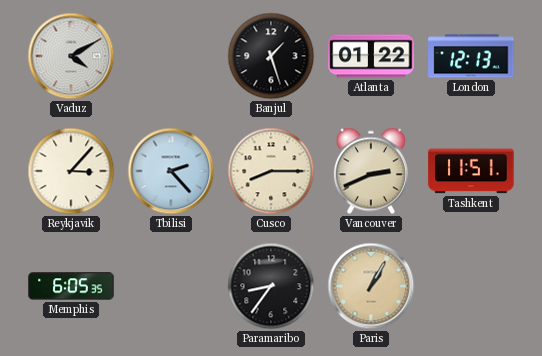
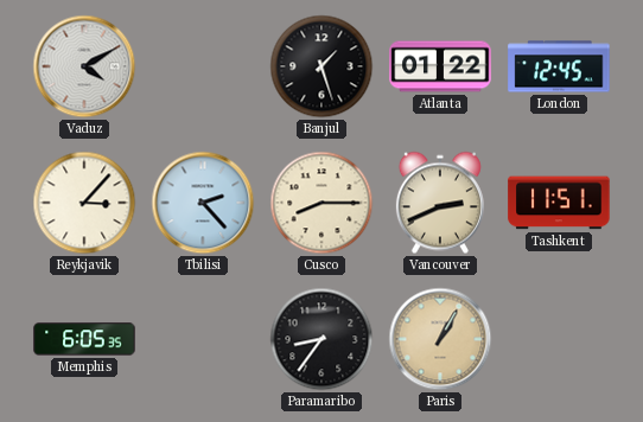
London: 12:13 -> 12:45
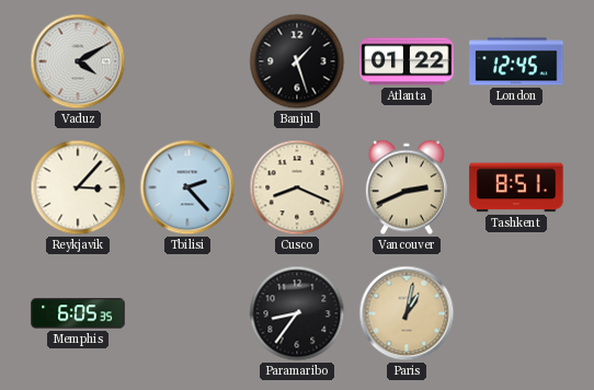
Cusco: 8:15 -> 8:19
Tashkent: 11:51 -> 8:51
Paris: 1:05 -> 1:02
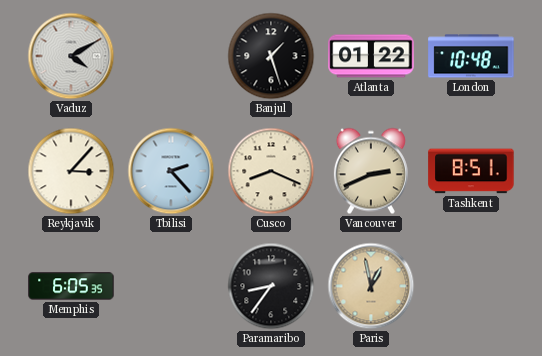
London: 12:45 -> 10:48
Paris: 1:02 -> 12:58
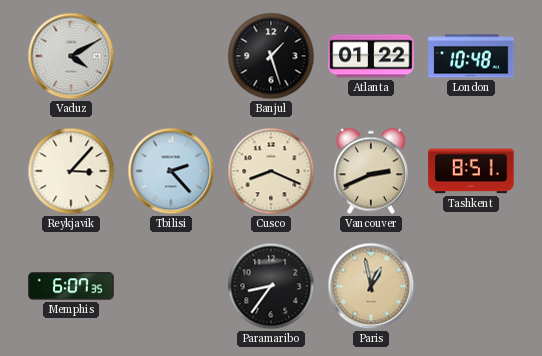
Memphis: 6:05 -> 6:07
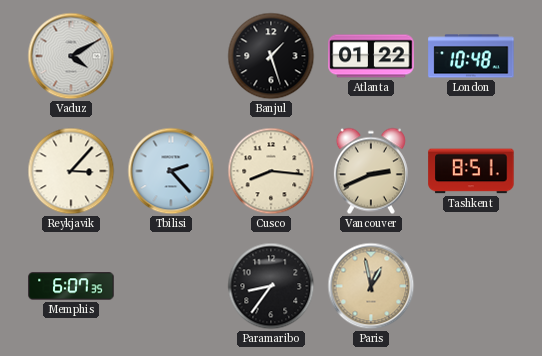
Cusco: 8:19 -> 8:16
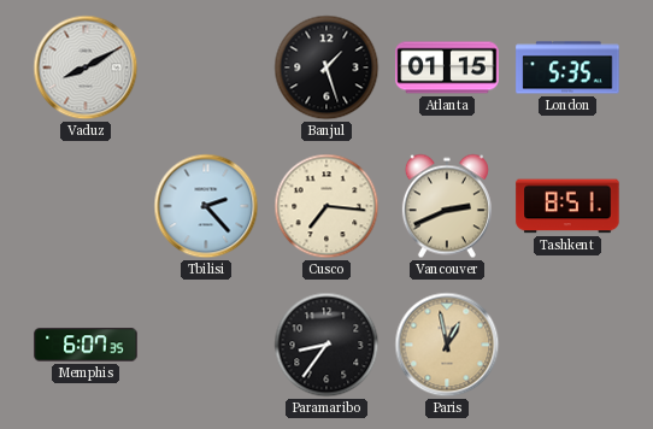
Vaduz: 4:10 -> 8:10
Atlanta: 01:22 -> 01:15
London: 10:48 -> 5:35
Reykjavik: 3:07 -> none
Cusco: 8:16 -> 7:16
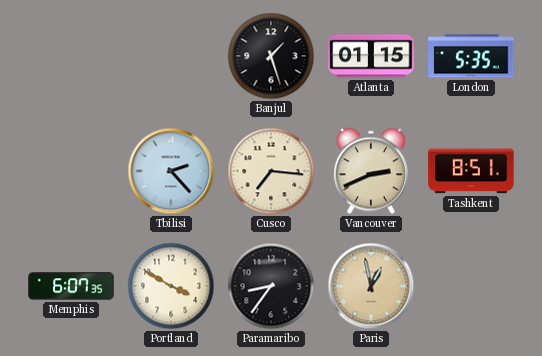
Vaduz: 8:10 -> none
Portland: none -> 3:50
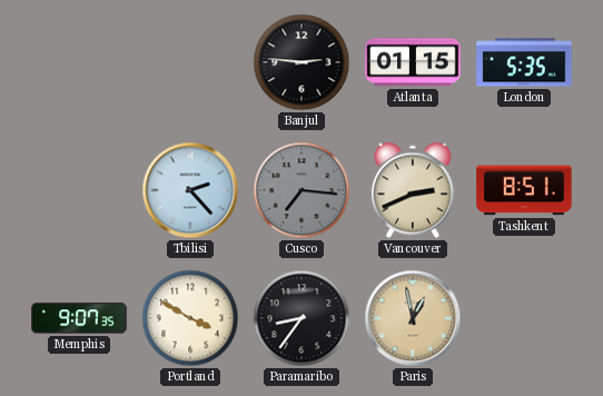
Banjul: 1:27 -> 2:46
Cusco dial: cream -> grey
Memphis: 6:07 -> 9:07
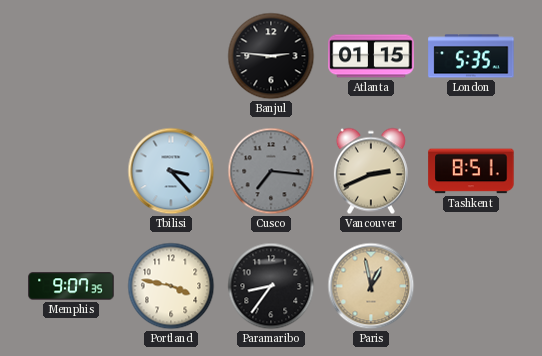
Tbilisi: 2:23 -> 3:23
Portland: 3:50 -> 3:47
